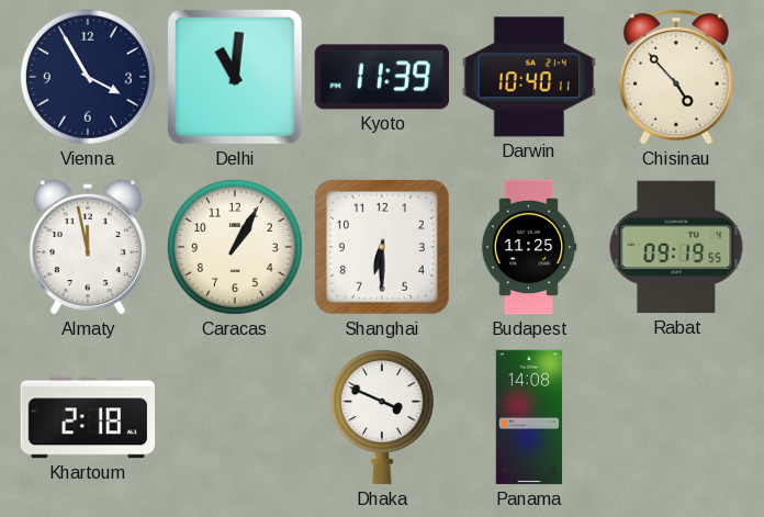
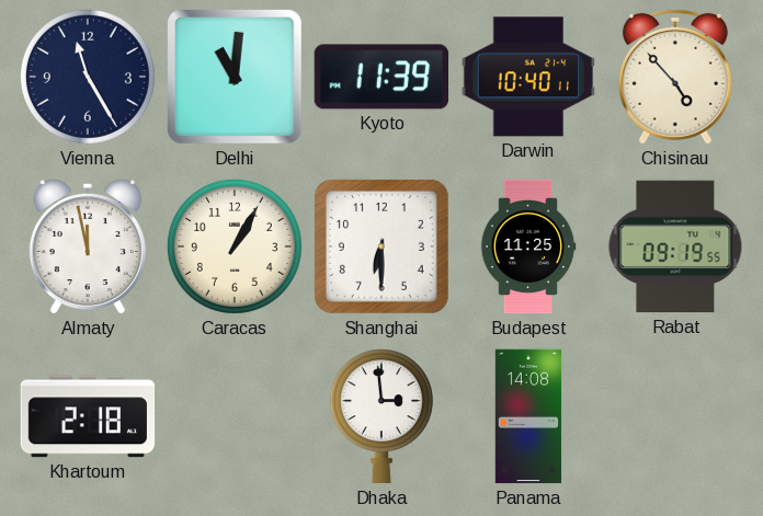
Vienna: 3:55 -> 11:25
Dhaka: 3:49 -> 2:59
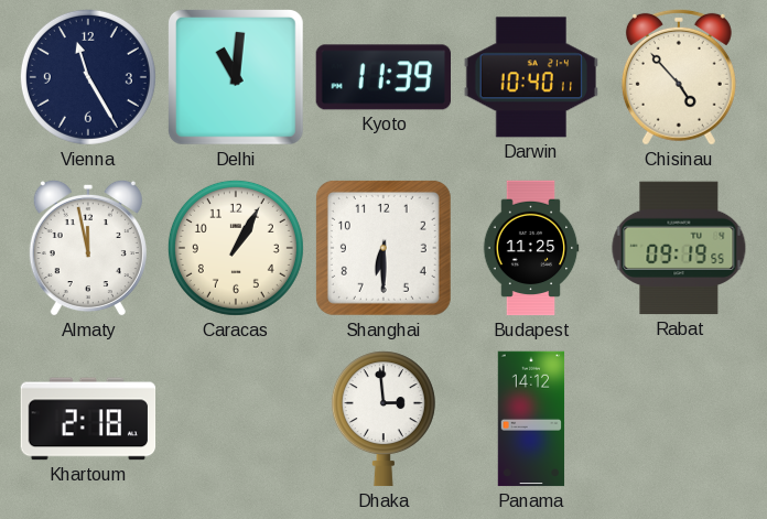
Panama: 14:08 -> 14:12
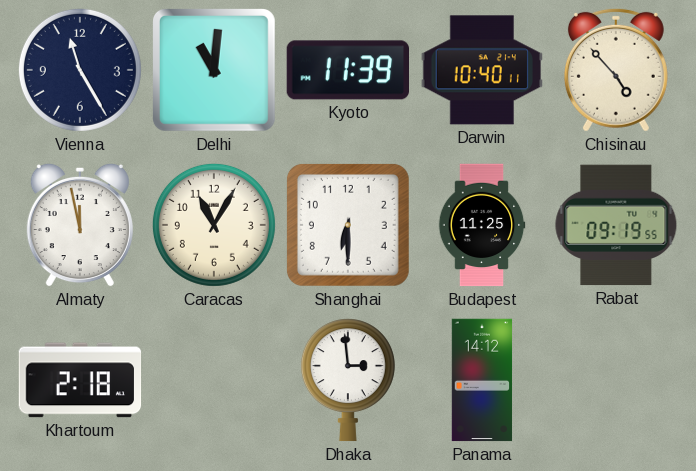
Caracas: 1:05 -> 11:05
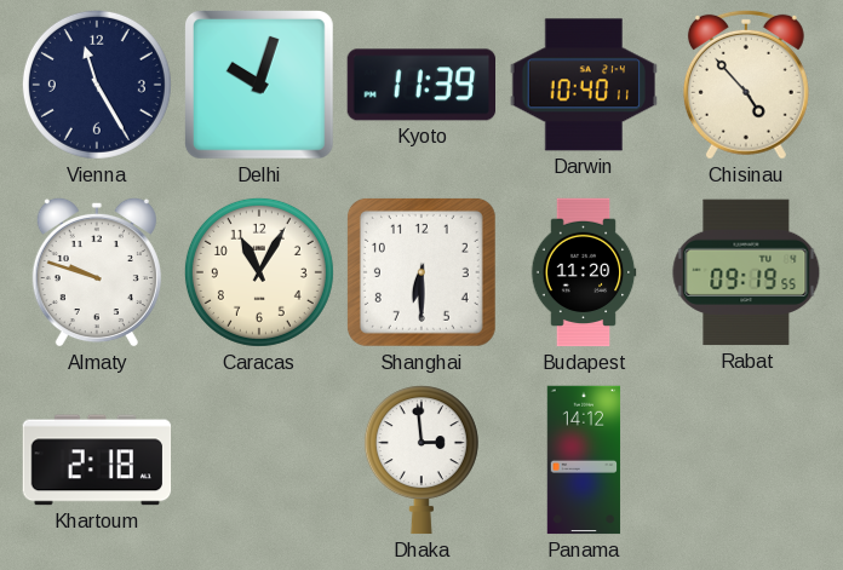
Delhi: 11:01 -> 10:03
Almaty: 11:58 -> 9:48
Budapest: 11:25 -> 11:20
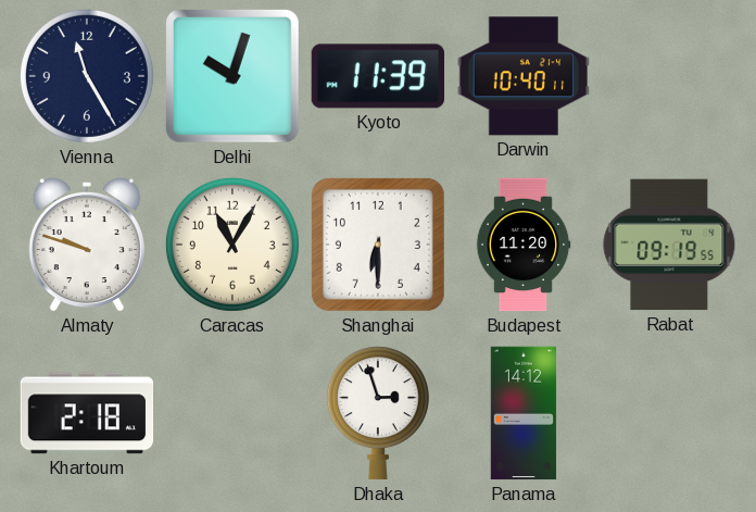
Chisinau: 4:53 -> none
Dhaka: 2:59 -> 2:57
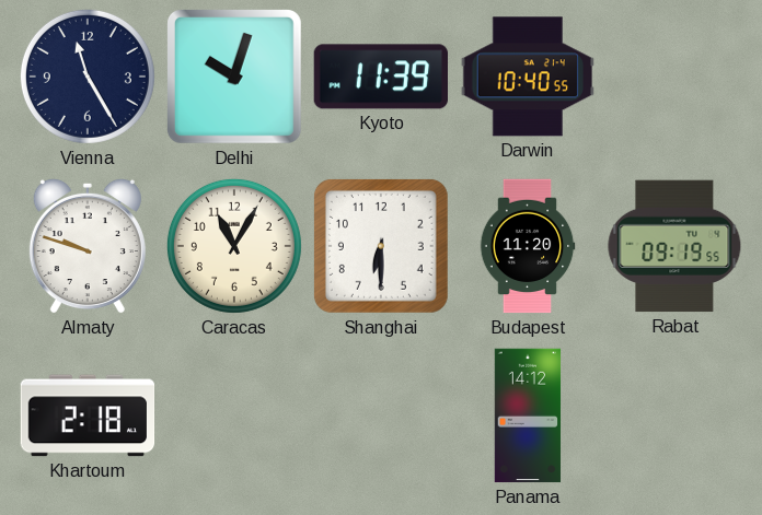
Darwin: 10:40:11 -> 10:40:55
Dhaka: 2:57 -> none
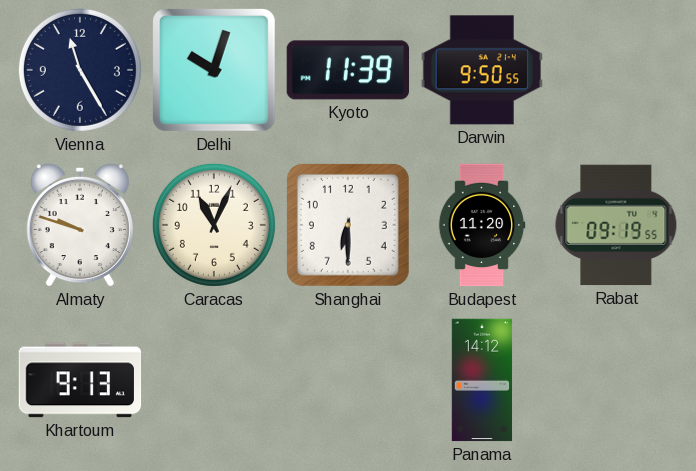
Darwin: 10:40 -> 9:50
Caracas: 11:05 -> 11:04
Khartoum: 2:18 -> 9:13
